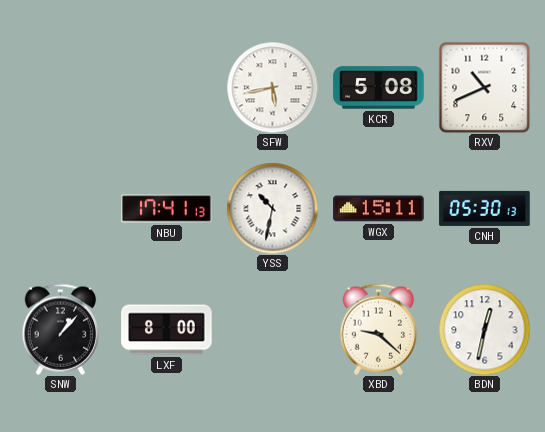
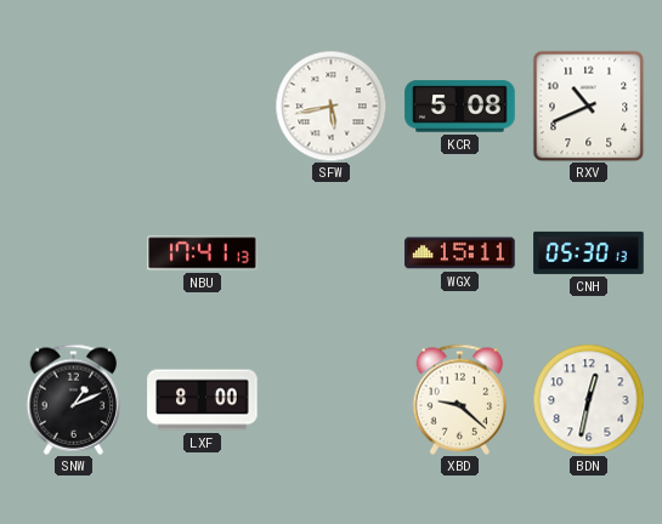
YSS: 10:32 -> none
SNW: 1:07 -> 1:11
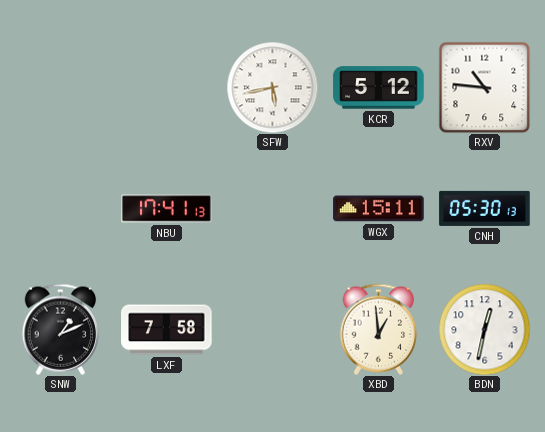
KCR: 5:08 -> 5:12
RXV: 10:41 -> 10:46
LXF: 8:00 -> 7:58
XBD: 9:22 -> 12:59
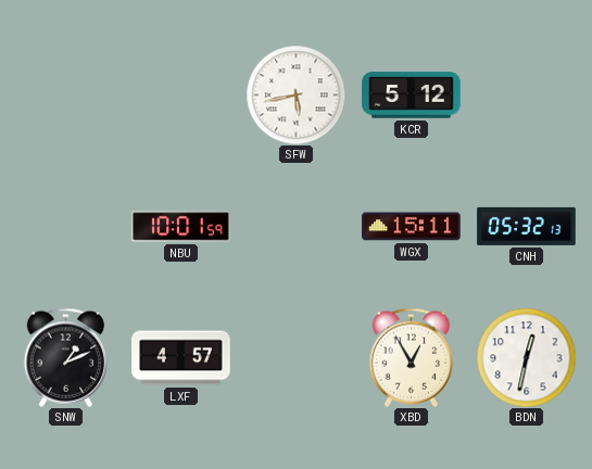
RXV: 10:46 -> none
NBU: 17:41 -> 10:01
CNH: 05:30 -> 05:32
LXF: 7:58 -> 4:57
XBD: 12:59 -> 12:55
